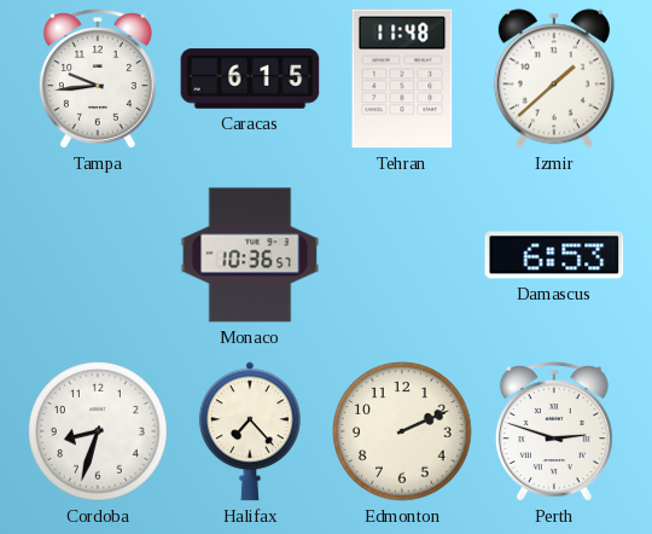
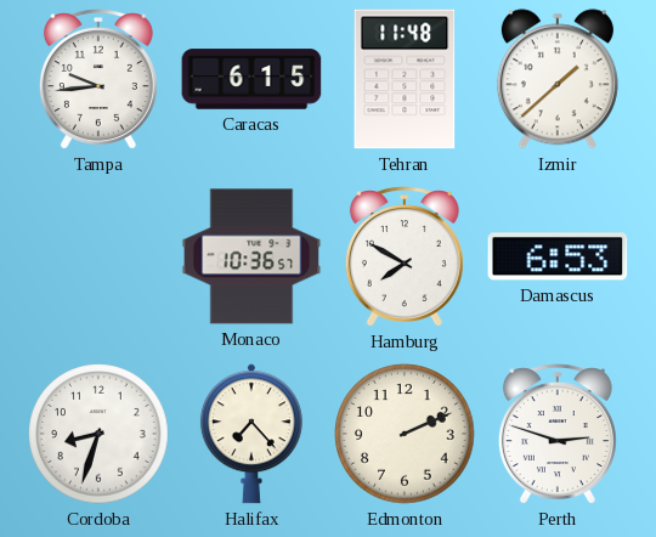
Hamburg: none -> 7:50
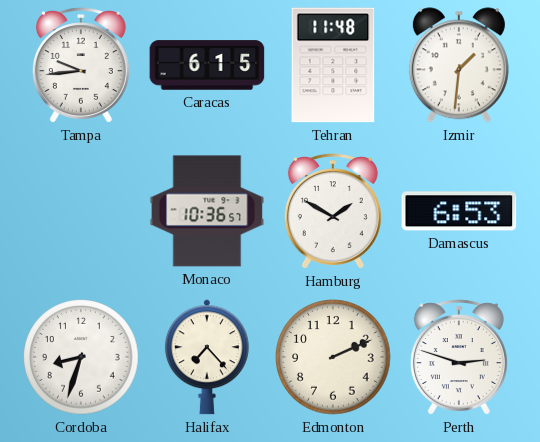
Izmir: 1:38 -> 1:31
Hamburg: 7:50 -> 1:50
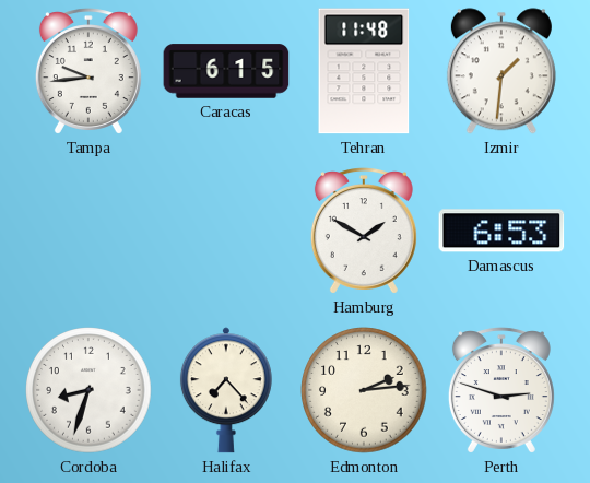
Monaco: 10:36 -> none
Edmonton: 2:11 -> 2:14
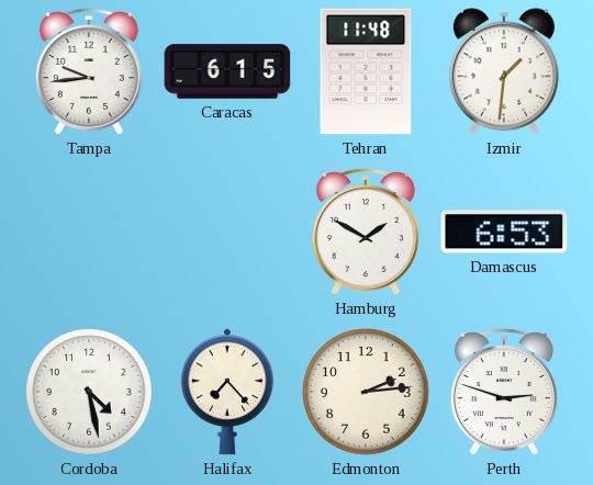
Cordoba: 8:33 -> 4:28
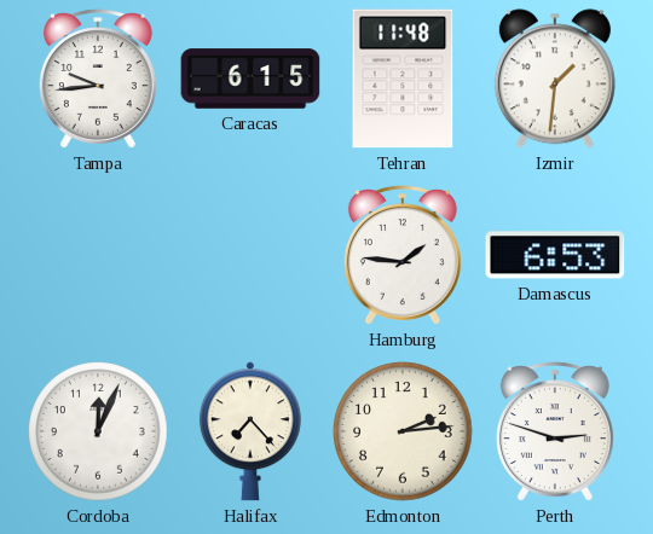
Hamburg: 1:50 -> 1:46
Cordoba: 4:28 -> 12:04
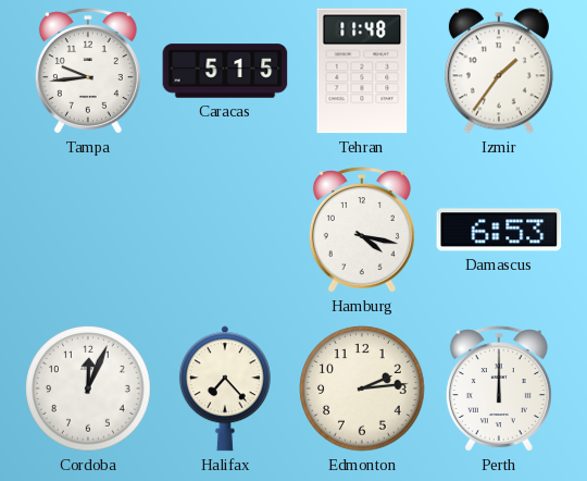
Caracas: 6:15 -> 5:15
Izmir: 1:31 -> 1:36
Hamburg: 1:46 -> 4:17
Perth: 2:48 -> 12:00
